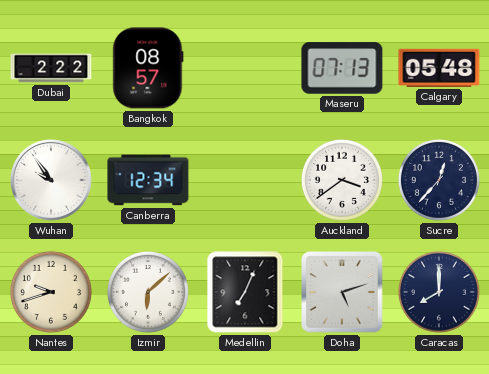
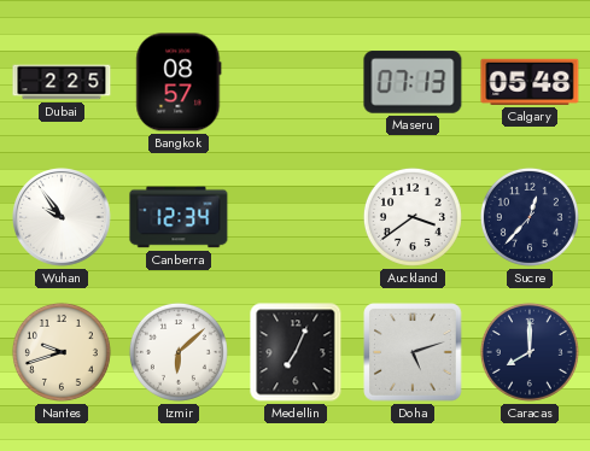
Dubai: 2:22 -> 2:25
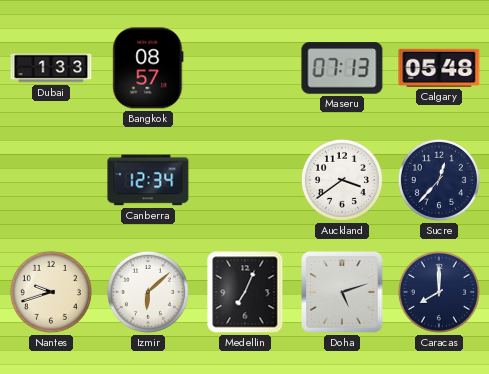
Dubai: 2:25 -> 1:33
Wuhan: 9:54 -> none
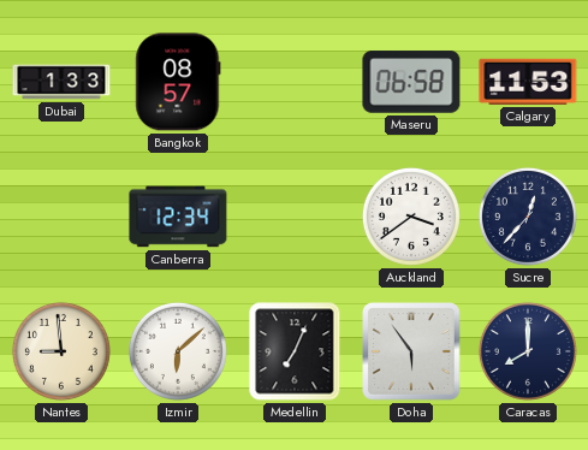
Maseru: 07:13 -> 06:58
Calgary: 05:48 -> 11:53
Nantes: 9:42 -> 8:59
Doha: 5:12 -> 5:54
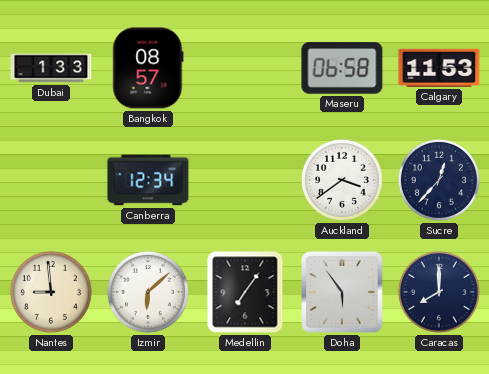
Medellin: 7:04 -> 7:06
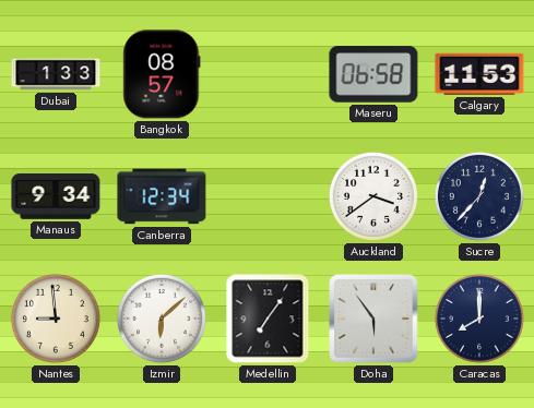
Manaus: none -> 9:34
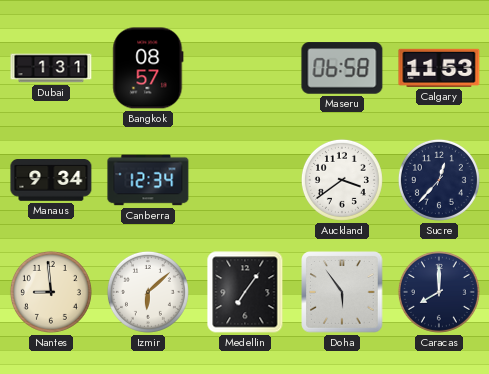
Dubai: 1:33 -> 1:31
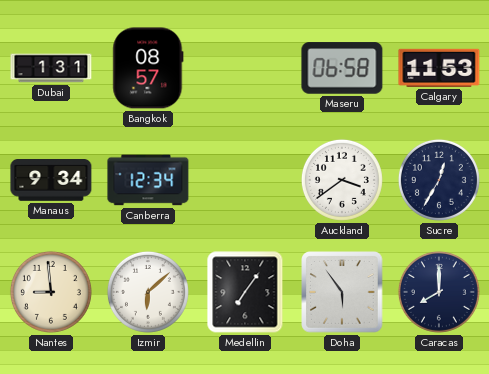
Sucre: 12:37 -> 12:35
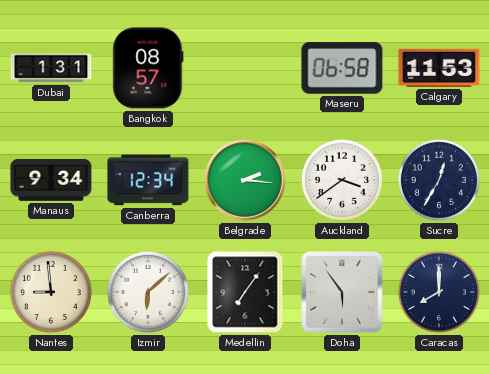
Belgrade: none -> 2:16
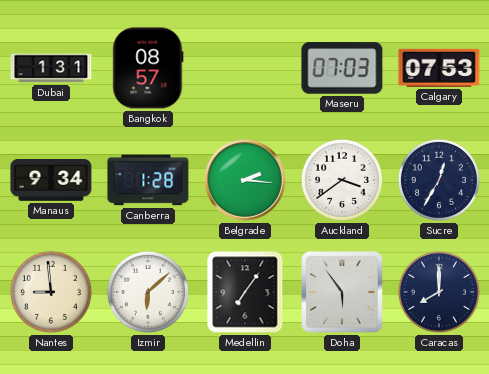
Maseru: 06:58 -> 07:03
Calgary: 11:53 -> 07:53
Canberra: 12:34 -> 1:28
